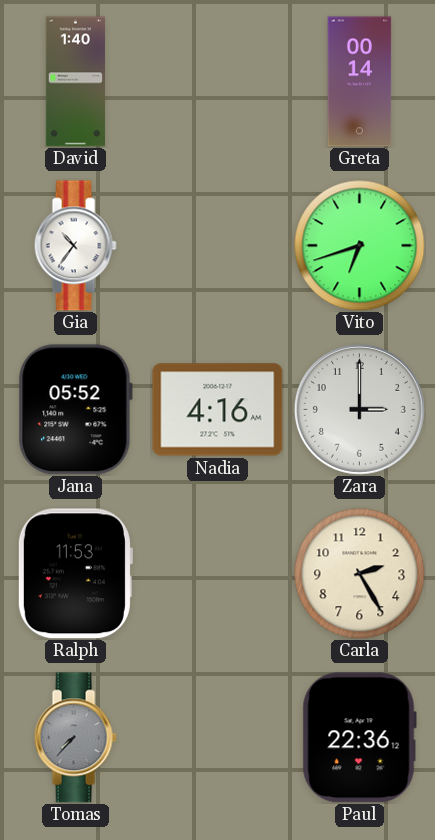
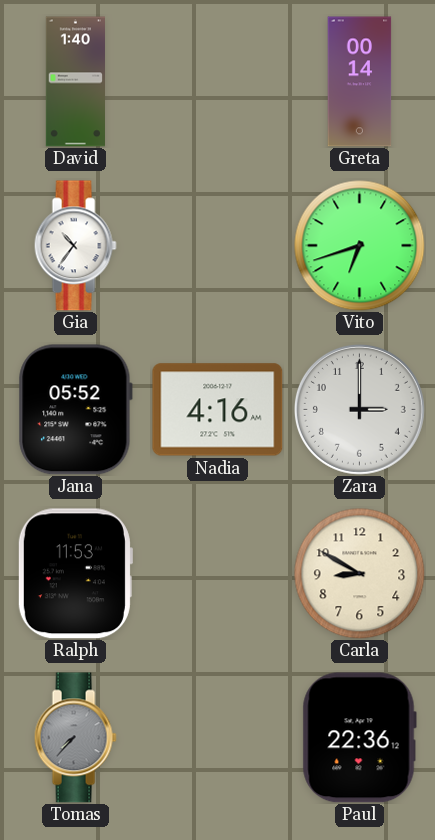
Carla: 2:25 -> 8:50
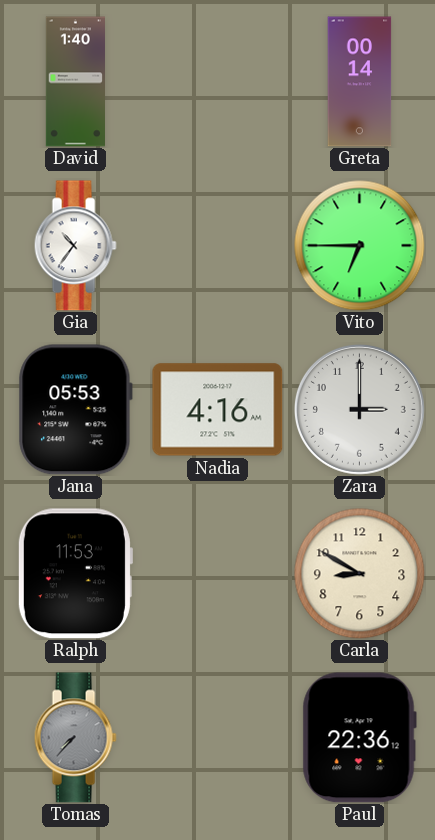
Vito: 6:42 -> 6:45
Jana: 05:52 -> 05:53
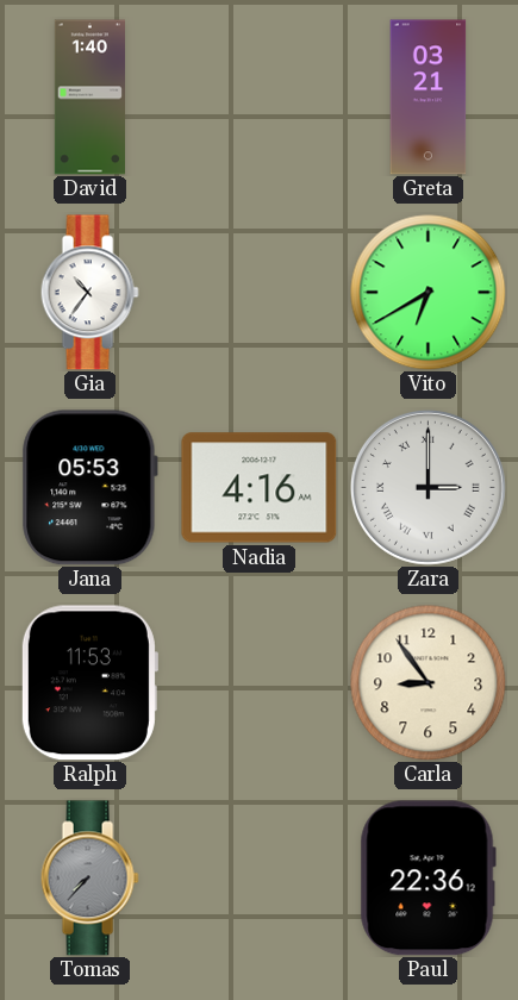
Greta: 00:14 -> 03:21
Vito: 6:45 -> 6:40
Zara numerals: Arabic -> Roman
Carla: 8:50 -> 8:54
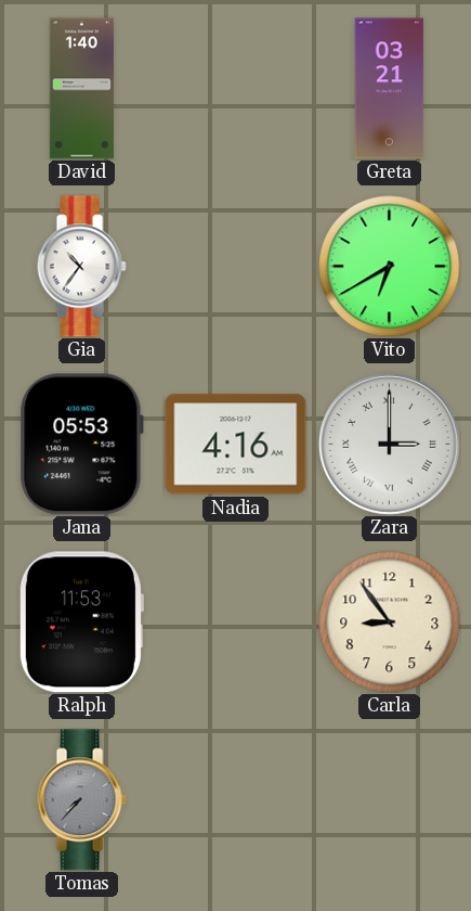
Paul: 22:36 -> none
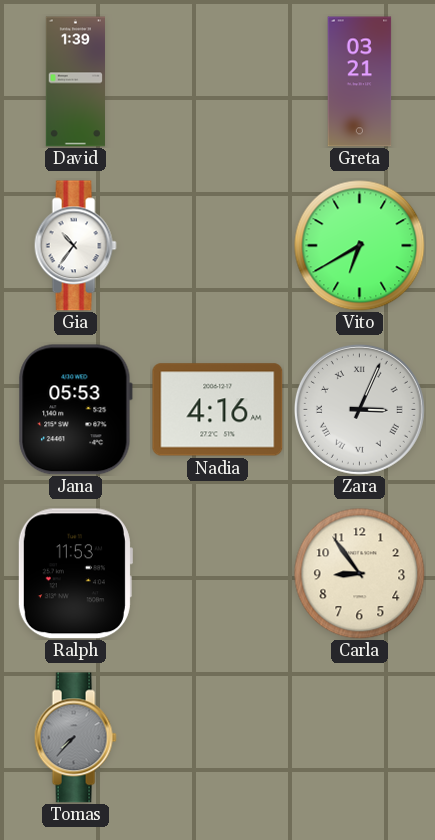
David: 1:40 -> 1:39
Zara: 3:00 -> 3:04
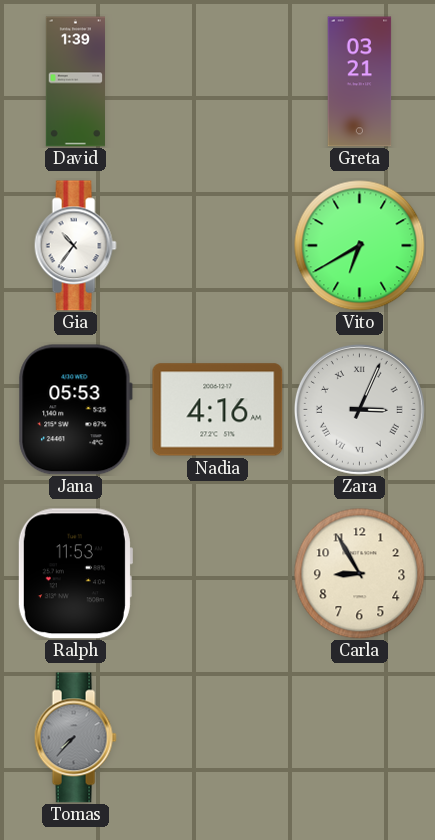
Carla: 8:54 -> 8:55
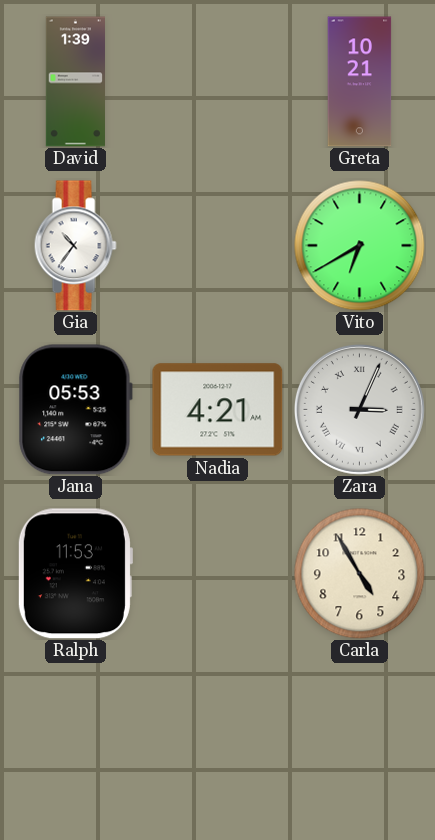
Greta: 03:21 -> 10:21
Nadia: 4:16 -> 4:21
Carla: 8:55 -> 4:55
Tomas: 7:37 -> none
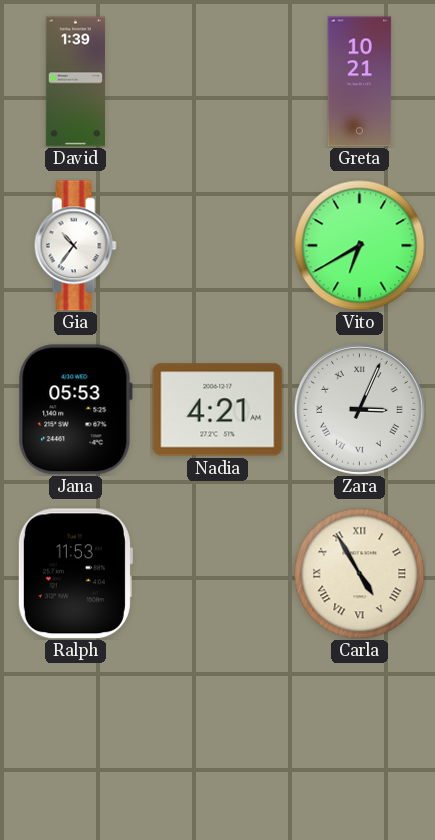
Carla numerals: Arabic -> Roman
